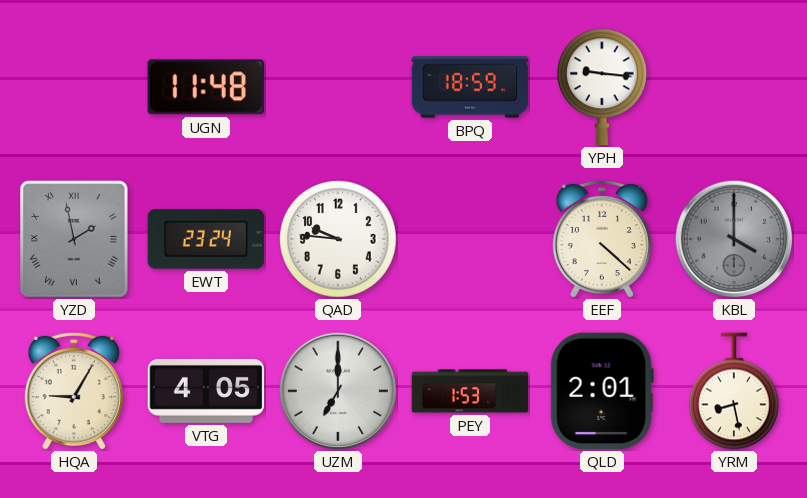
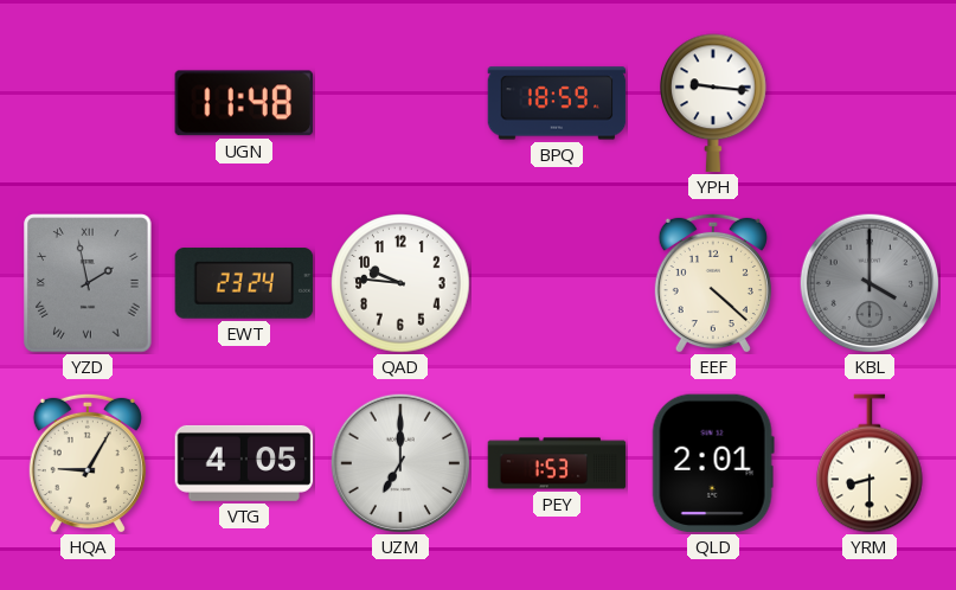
YRM: 8:28 -> 8:30
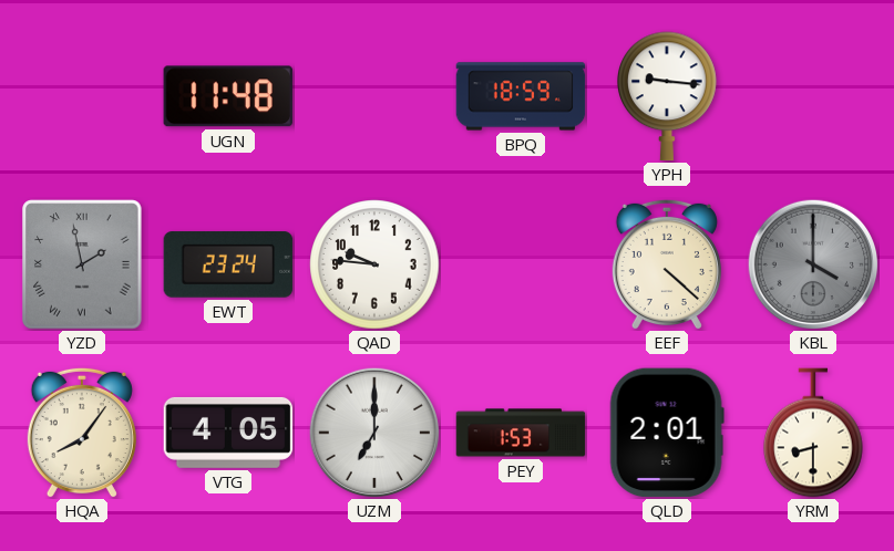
HQA: 9:05 -> 8:06
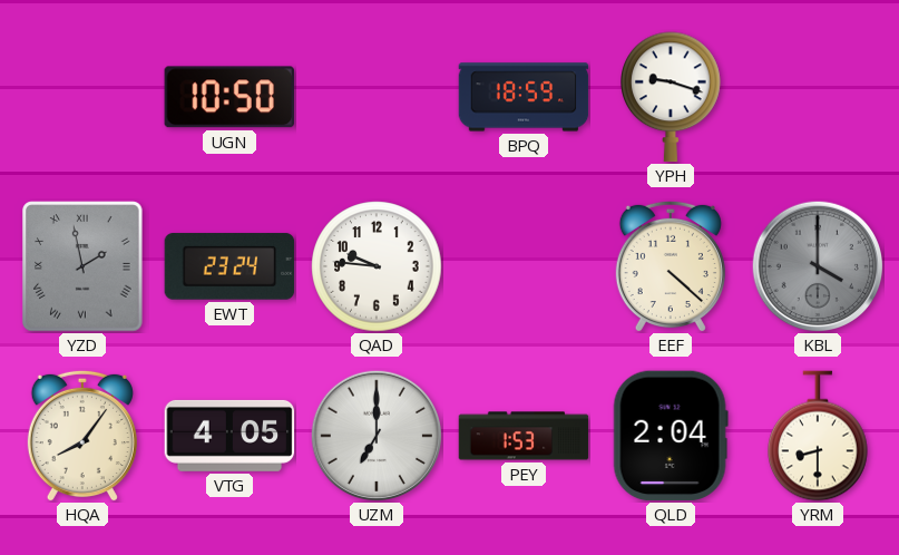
UGN: 11:48 -> 10:50
YPH: 9:16 -> 9:18
QLD: 2:01 -> 2:04
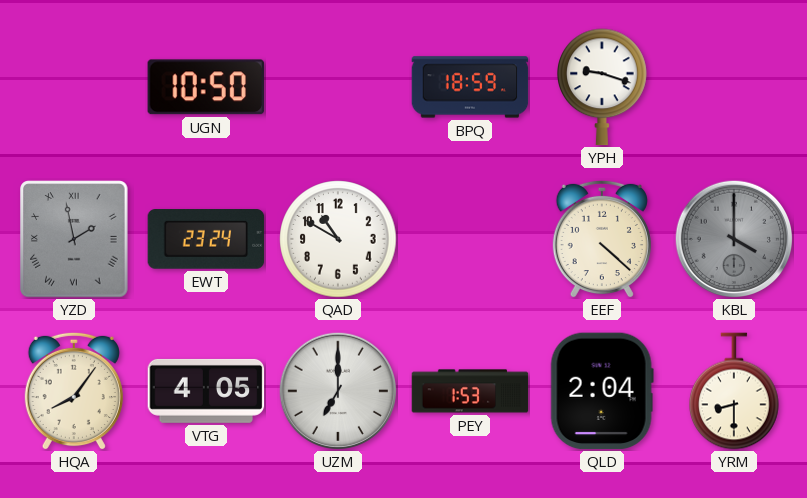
QAD: 9:46 -> 10:50
